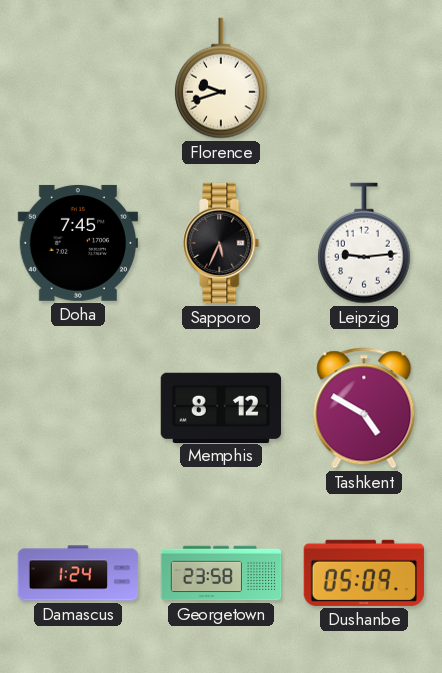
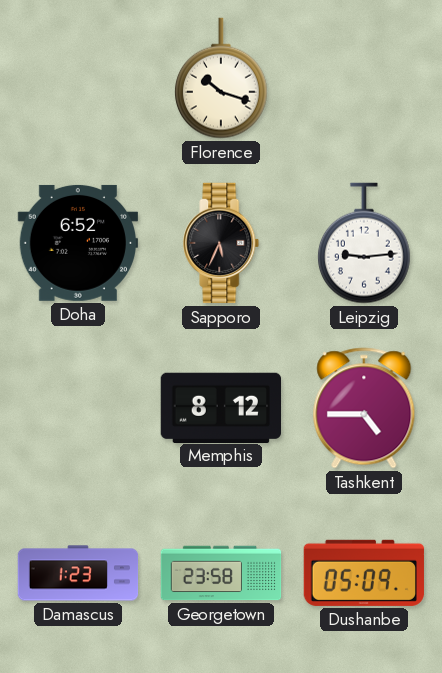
Florence: 9:42 -> 10:18
Doha: 7:45 -> 6:52
Tashkent: 4:50 -> 4:45
Damascus: 1:24 -> 1:23
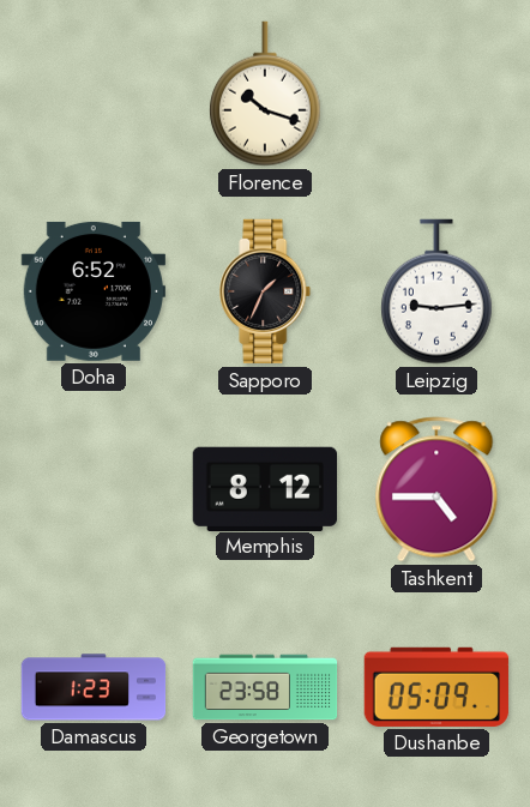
Sapporo: 5:34 -> 1:34
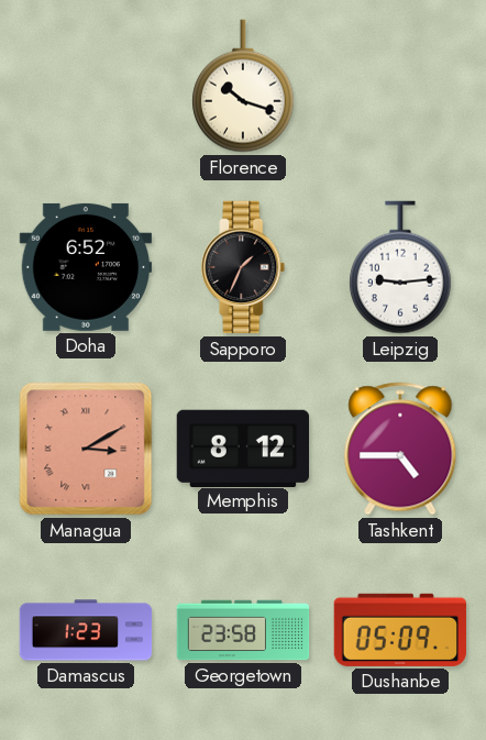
Managua: none -> 3:10
